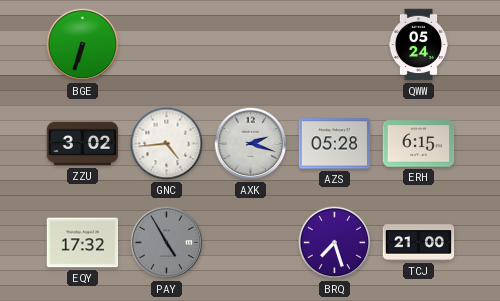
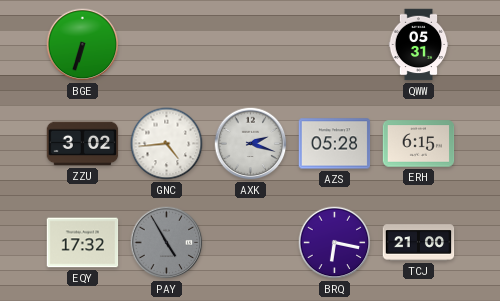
QWW: 05:24 -> 05:31
BRQ: 7:27 -> 6:17
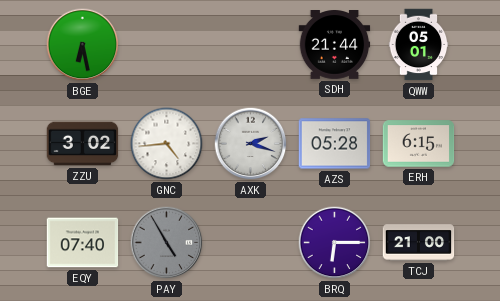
BGE: 6:33 -> 6:28
SDH: none -> 21:44
QWW: 05:31 -> 05:01
EQY: 17:32 -> 07:40
BRQ: 6:17 -> 6:15
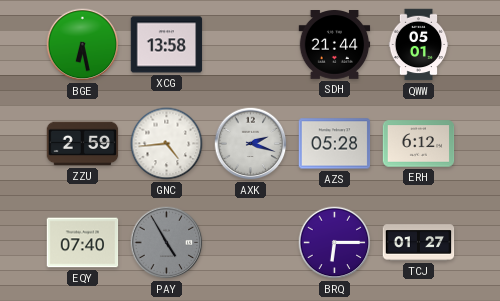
XCG: none -> 13:58
ZZU: 3:02 -> 2:59
ERH: 6:15 -> 6:12
TCJ: 21:00 -> 01:27
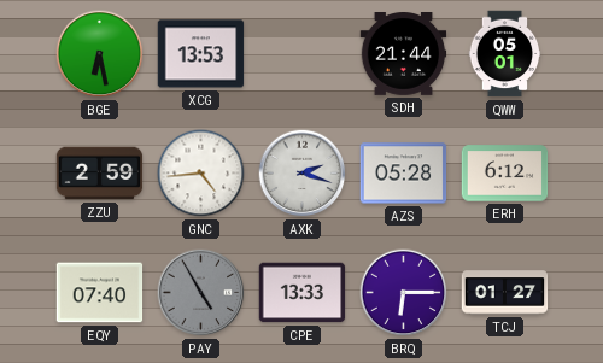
XCG: 13:58 -> 13:53
CPE: none -> 13:33
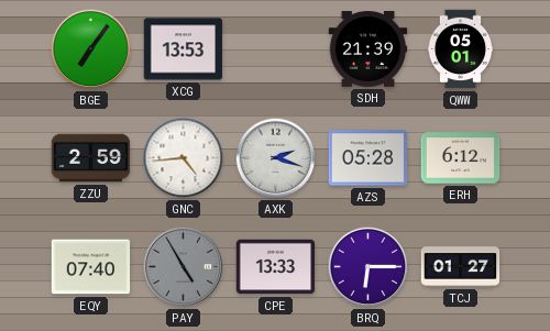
BGE: 6:28 -> 7:06
SDH: 21:44 -> 21:39
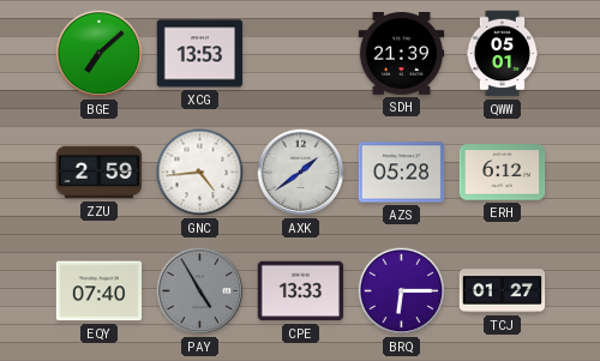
BGE: 7:06 -> 7:08
AXK: 2:18 -> 1:39
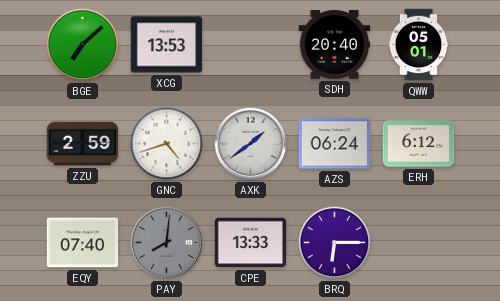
SDH: 21:39 -> 20:40
GNC: 4:44 -> 4:42
AZS: 05:28 -> 06:24
PAY: 4:55 -> 8:01
TCJ: 01:27 -> none
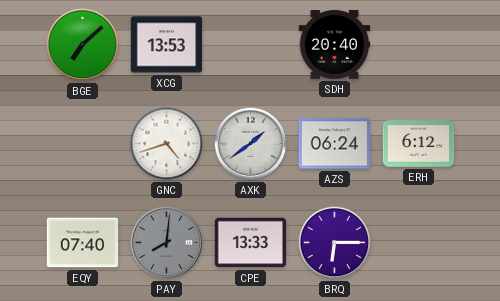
QWW: 05:01 -> none
ZZU: 2:59 -> none
